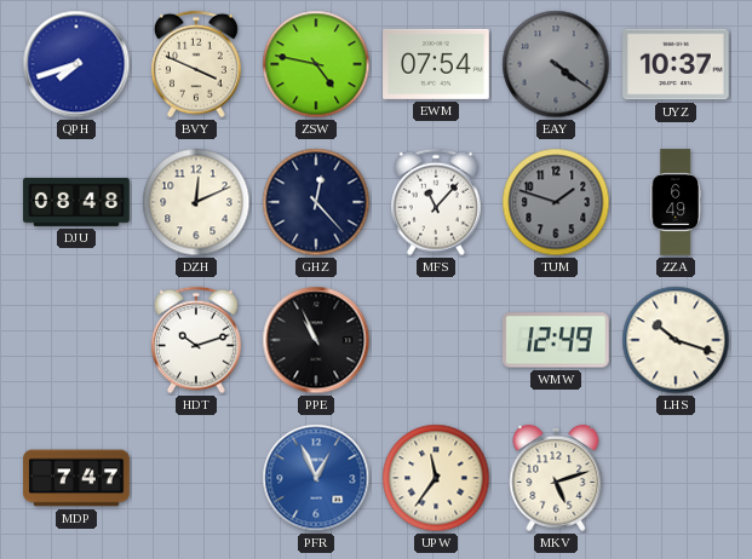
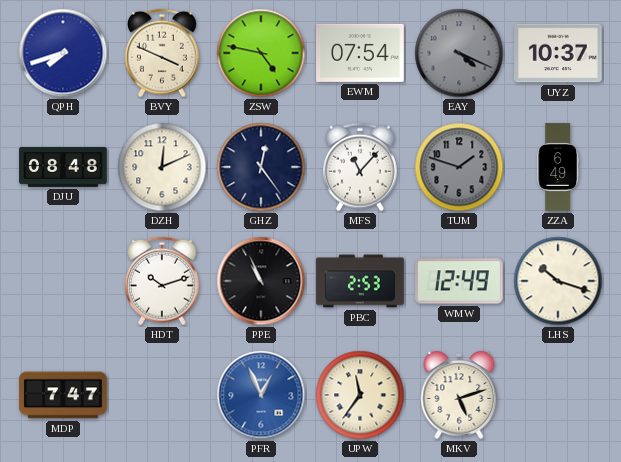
EAY: 4:21 -> 4:19
GHZ: 12:23 -> 12:24
PBC: none -> 2:53
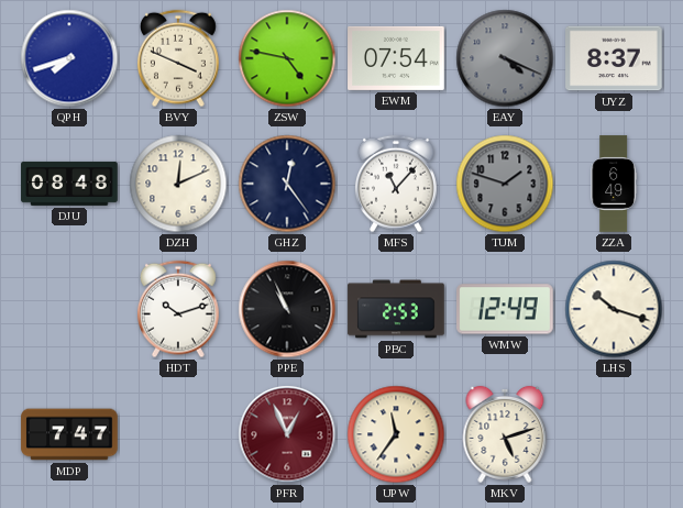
UYZ: 10:37 -> 8:37
PFR dial: blue -> burgundy
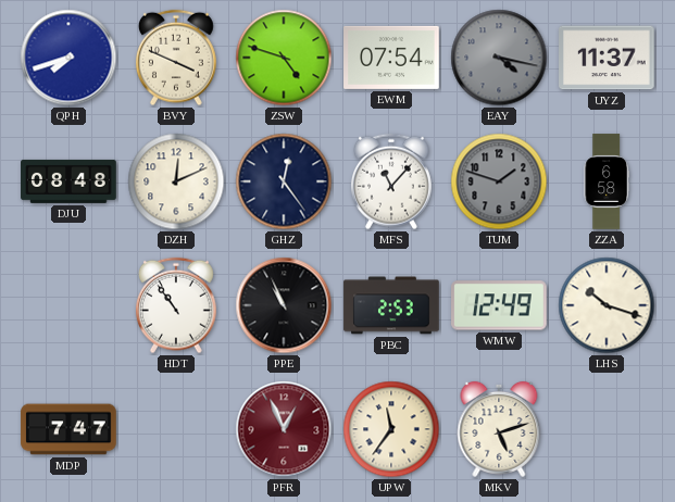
ZSW: 4:47 -> 4:48
EAY: 4:19 -> 4:17
UYZ: 8:37 -> 11:37
ZZA: 6:49 -> 6:58
HDT: 10:12 -> 10:54
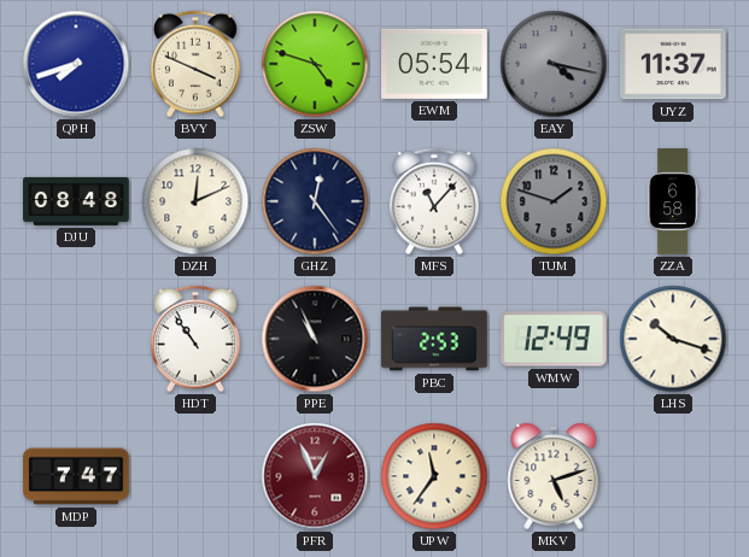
EWM: 07:54 -> 05:54
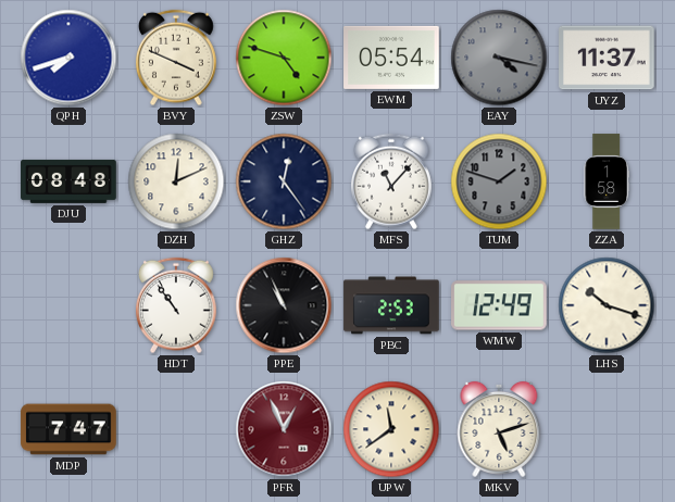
ZZA: 6:58 -> 1:58
UPW: 11:36 -> 11:39
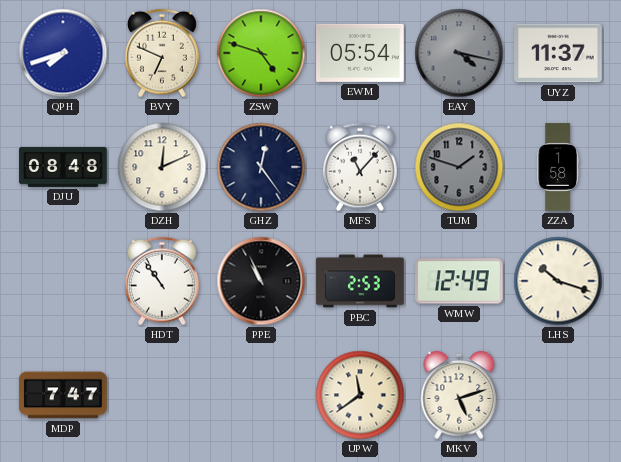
BVY: 3:49 -> 6:49
PFR: 12:56 -> none
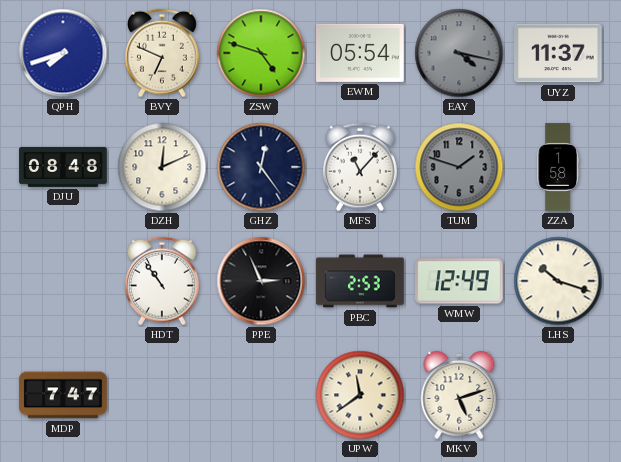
PPE: 10:56 -> 2:56
